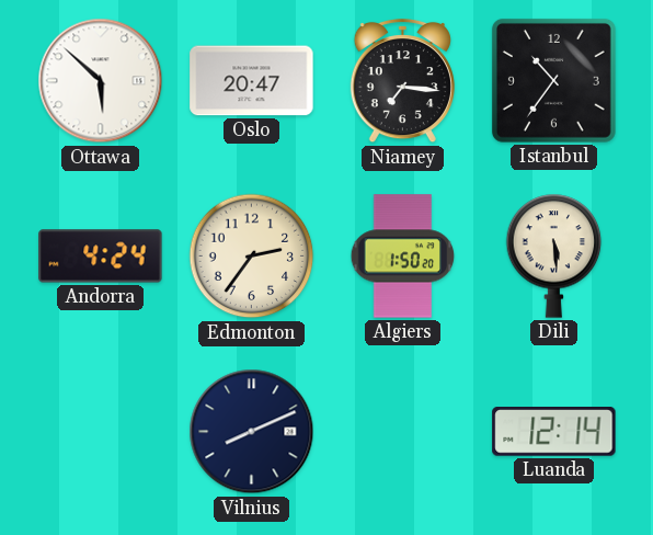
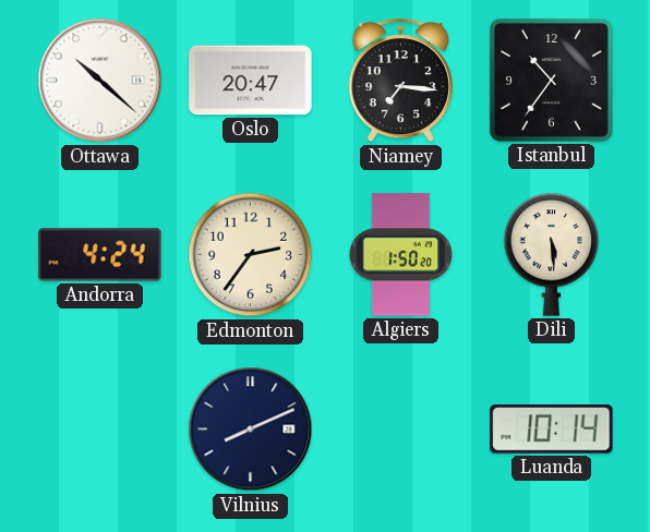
Ottawa: 5:52 -> 10:22
Luanda: 12:14 -> 10:14
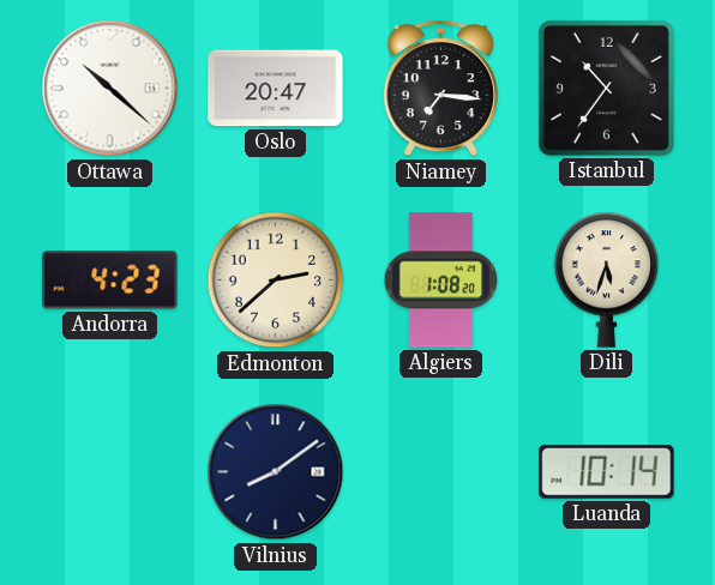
Andorra: 4:24 -> 4:23
Edmonton: 2:36 -> 2:38
Algiers: 1:50 -> 1:08
Dili: 5:29 -> 5:33
Vilnius: 8:11 -> 8:09
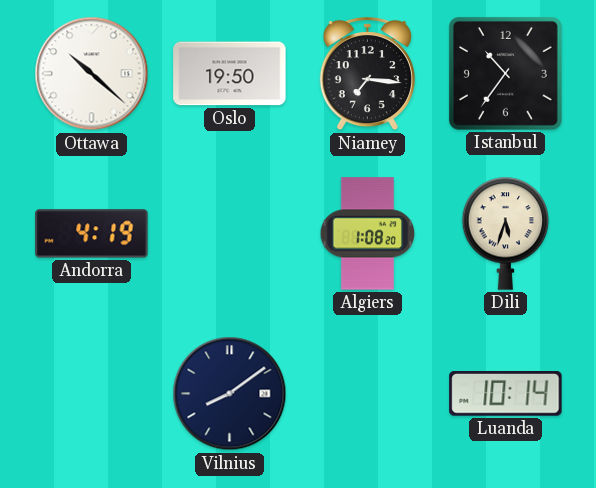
Oslo: 20:47 -> 19:50
Andorra: 4:23 -> 4:19
Edmonton: 2:38 -> none
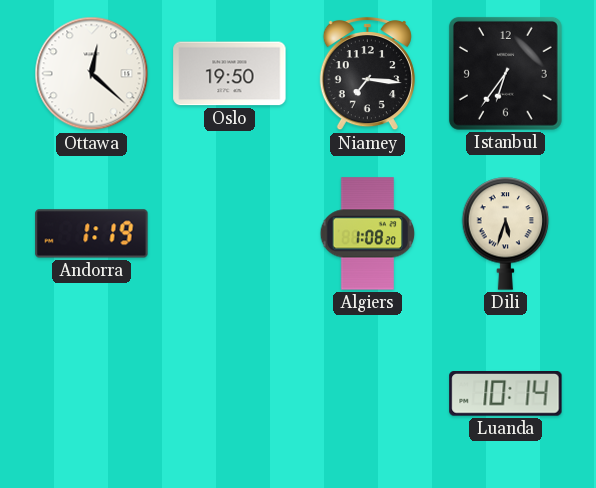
Ottawa: 10:22 -> 12:22
Istanbul: 10:36 -> 6:36
Andorra: 4:19 -> 1:19
Vilnius: 8:09 -> none
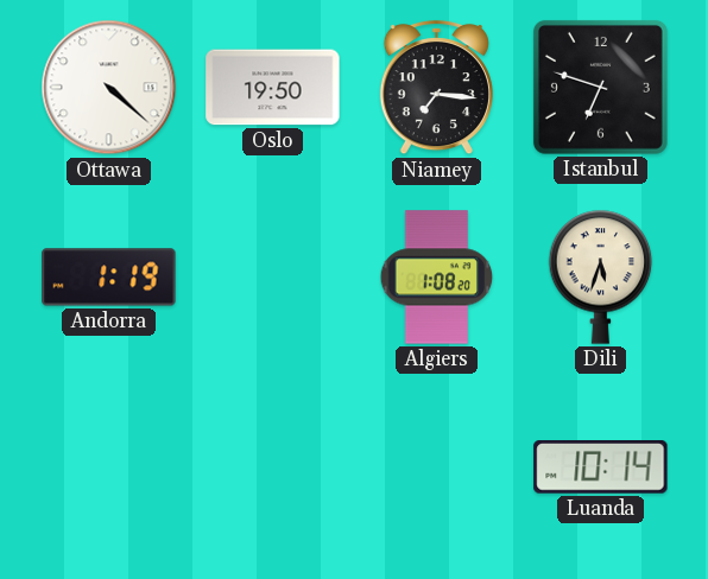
Ottawa: 12:22 -> 4:22
Istanbul: 6:36 -> 6:48
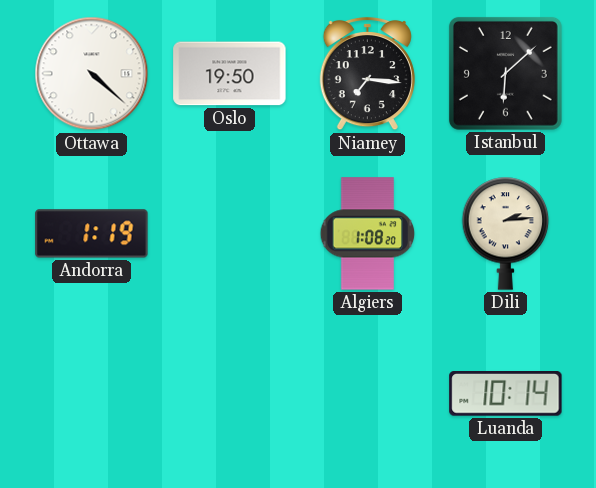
Istanbul: 6:48 -> 6:08
Dili: 5:33 -> 2:14
